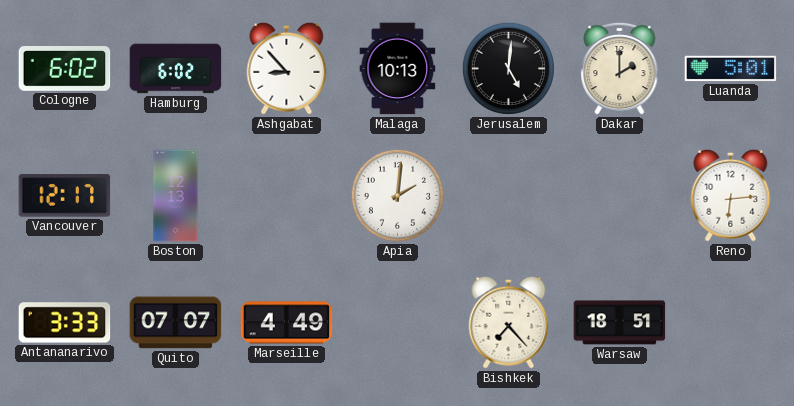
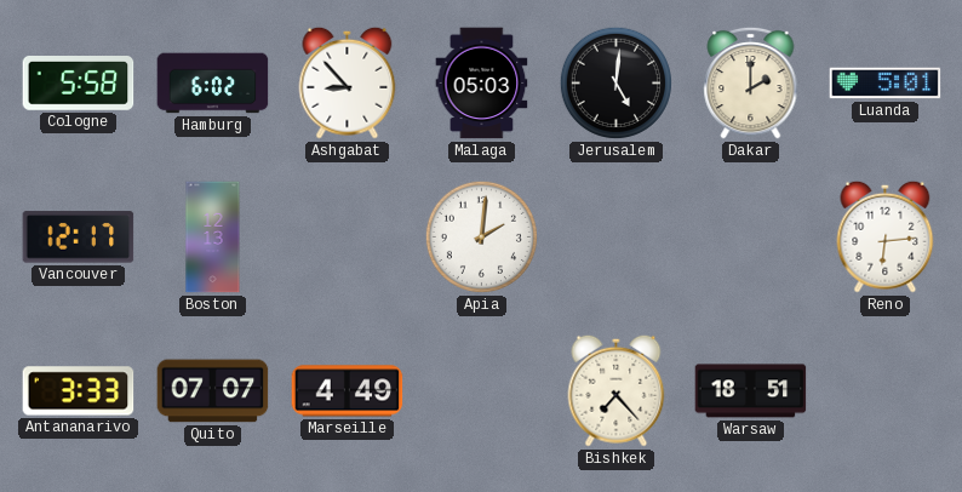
Cologne: 6:02 -> 5:58
Malaga: 10:13 -> 05:03
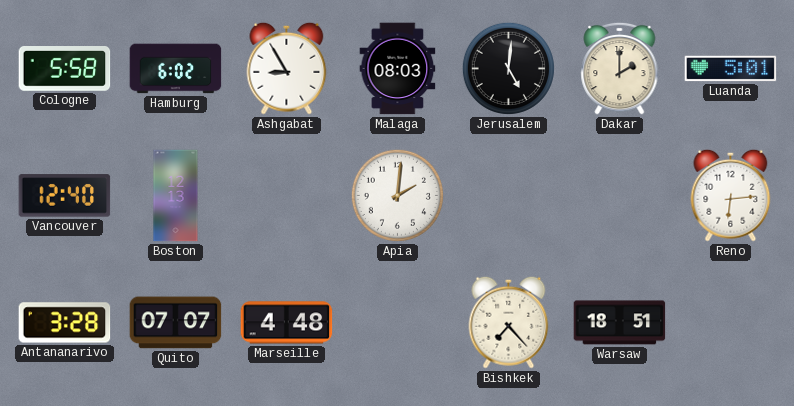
Ashgabat: 8:53 -> 8:55
Malaga: 05:03 -> 08:03
Vancouver: 12:17 -> 12:40
Antananarivo: 3:33 -> 3:28
Marseille: 4:49 -> 4:48
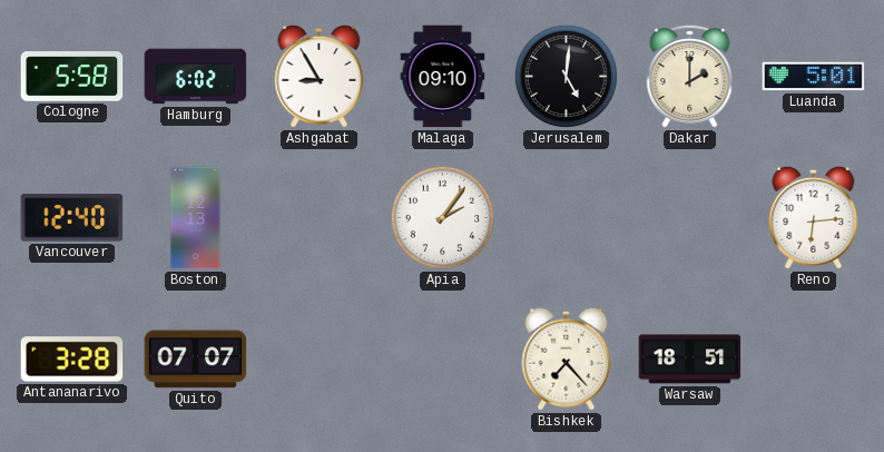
Malaga: 08:03 -> 09:10
Apia: 2:01 -> 2:06
Marseille: 4:48 -> none
